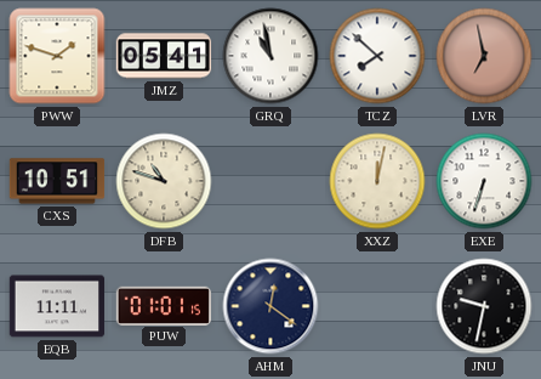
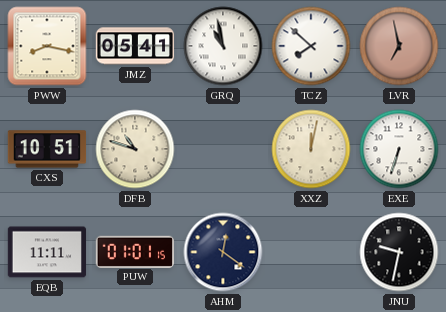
PWW: 1:48 -> 8:17
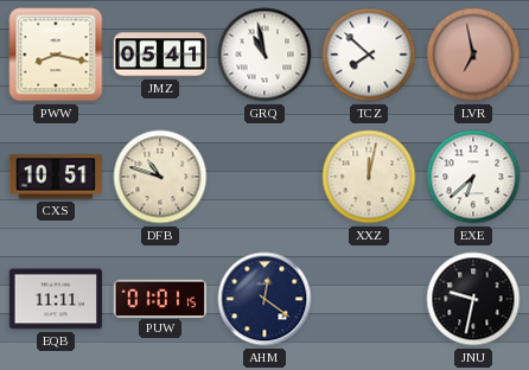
EXE: 6:33 -> 6:38
